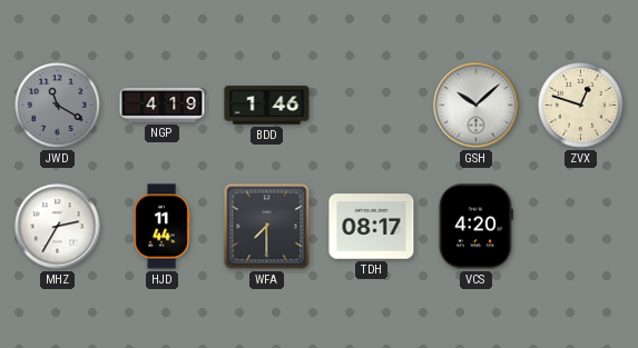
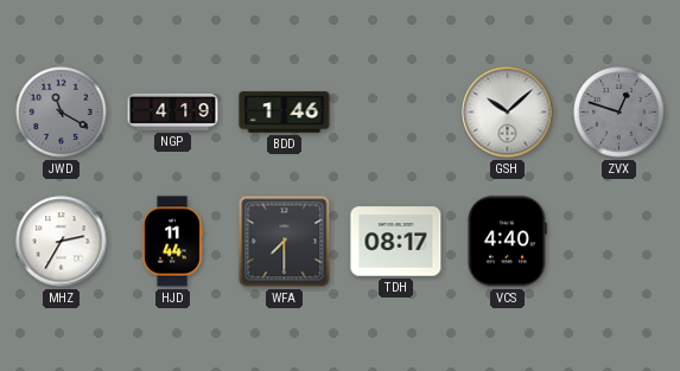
ZVX dial: cream -> grey
VCS: 4:20 -> 4:40
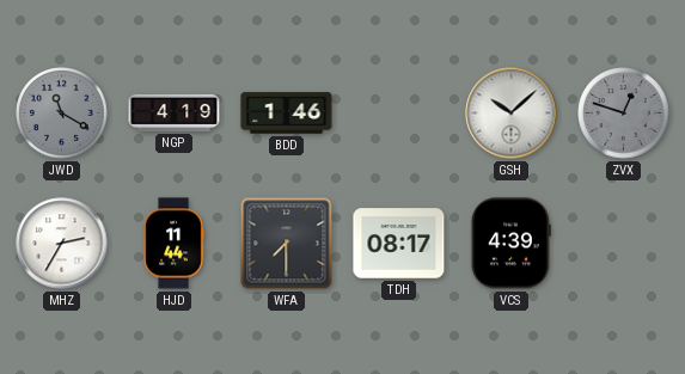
VCS: 4:40 -> 4:39
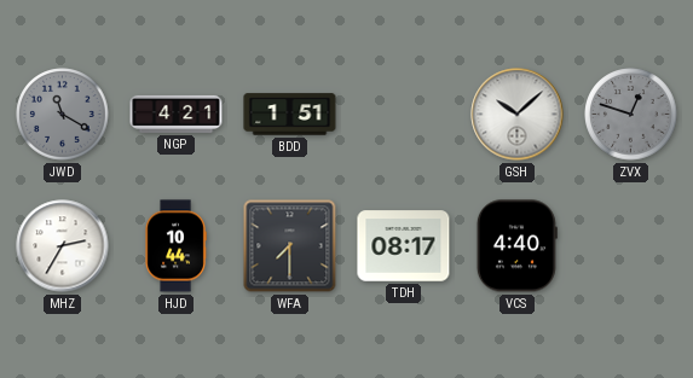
NGP: 4:19 -> 4:21
BDD: 1:46 -> 1:51
HJD: 11:44 -> 10:44
VCS: 4:39 -> 4:40
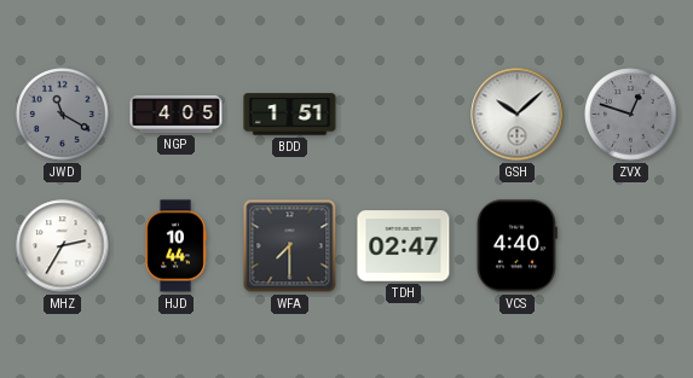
NGP: 4:21 -> 4:05
TDH: 08:17 -> 02:47
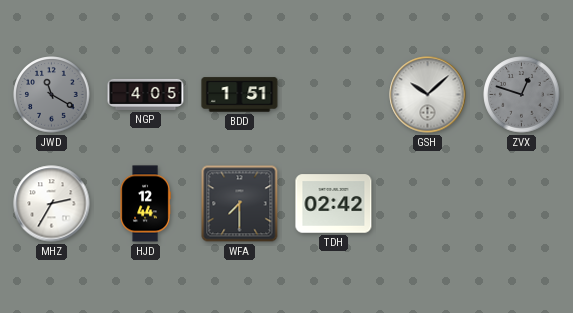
HJD: 10:44 -> 12:44
TDH: 02:47 -> 02:42
VCS: 4:40 -> none
